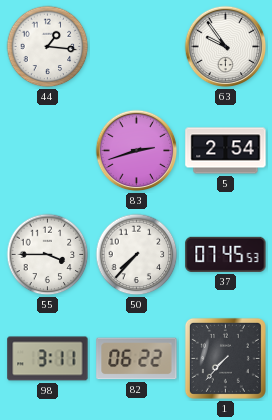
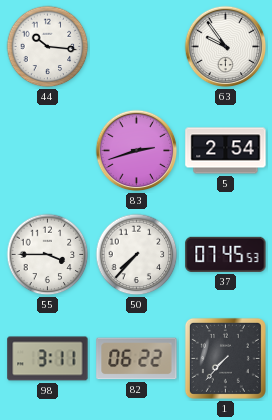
44: 1:16 -> 10:16
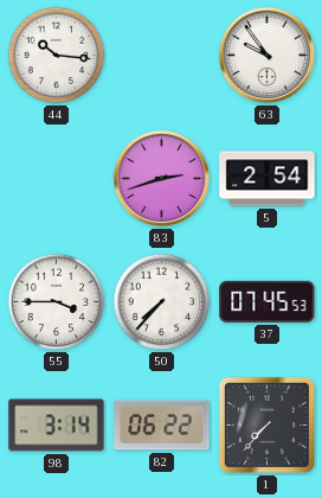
98: 3:11 -> 3:14
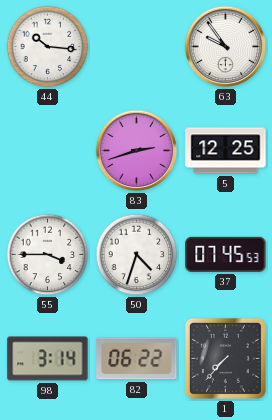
5: 2:54 -> 12:25
50: 7:37 -> 4:33
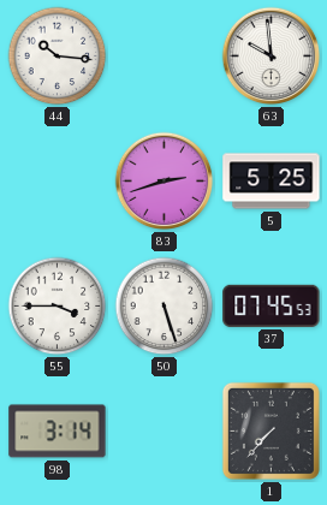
63: 9:54 -> 9:59
5: 12:25 -> 5:25
50: 4:33 -> 5:27
82: 06:22 -> none
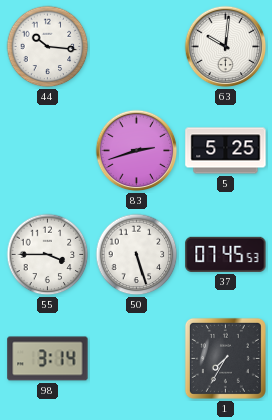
63: 9:59 -> 10:01
1: 7:37 -> 7:35
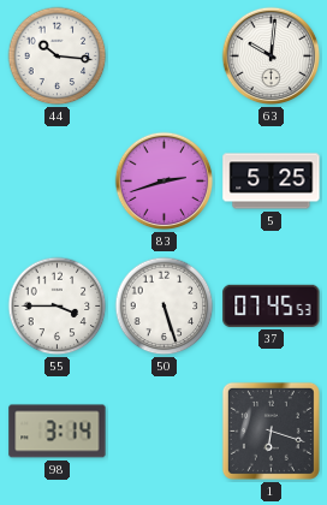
1: 7:35 -> 6:18
